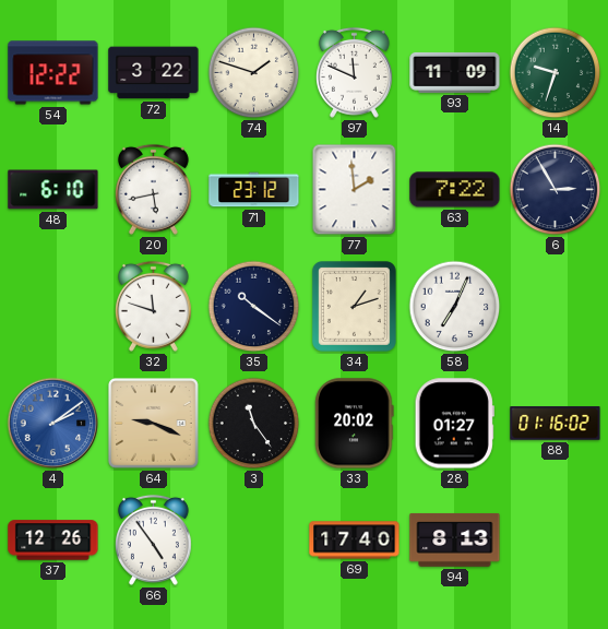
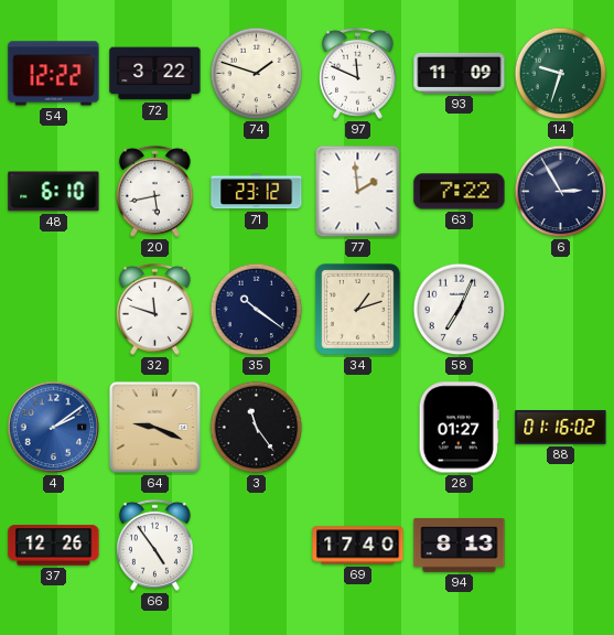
33: 20:02 -> none
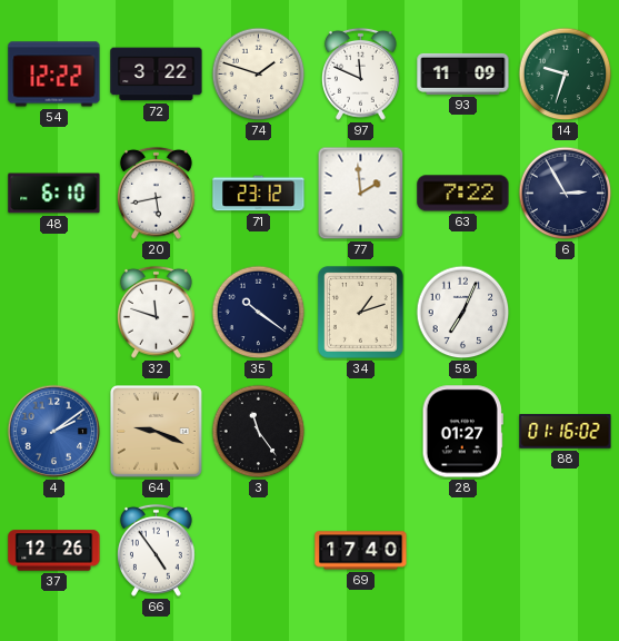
94: 8:13 -> none
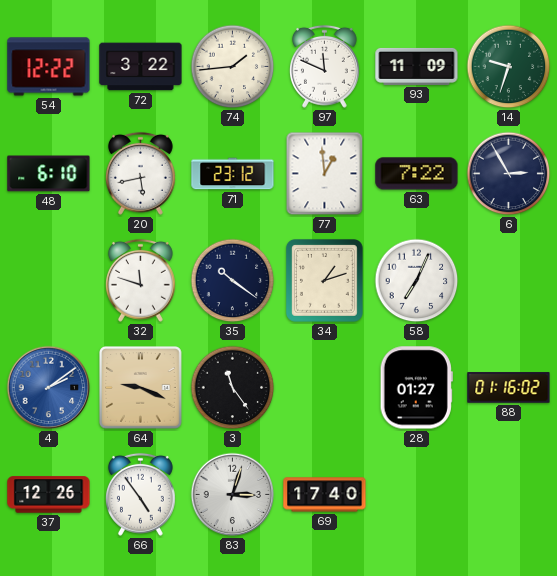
74: 1:48 -> 1:44
77: 1:59 -> 12:59
83: none -> 3:03
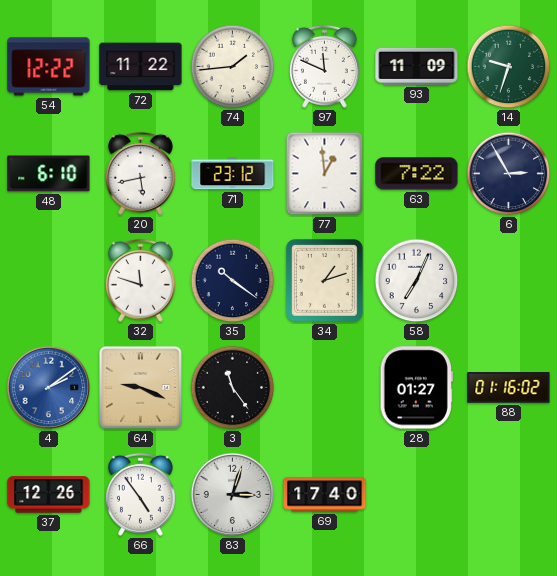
72: 3:22 -> 11:22
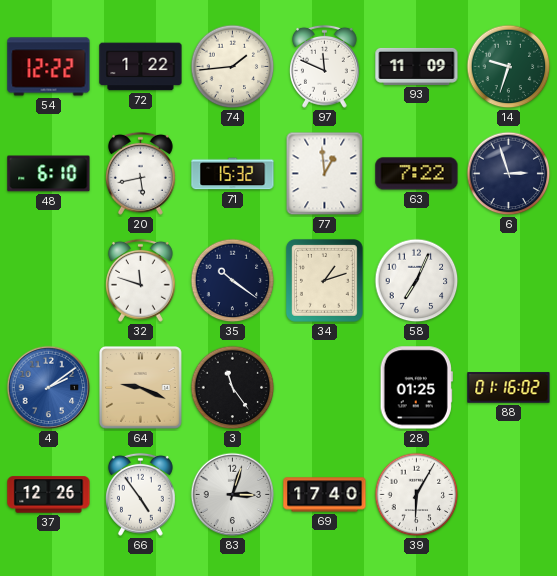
72: 11:22 -> 1:22
71: 23:12 -> 15:32
6: 2:55 -> 2:57
28: 01:27 -> 01:25
39: none -> 6:05
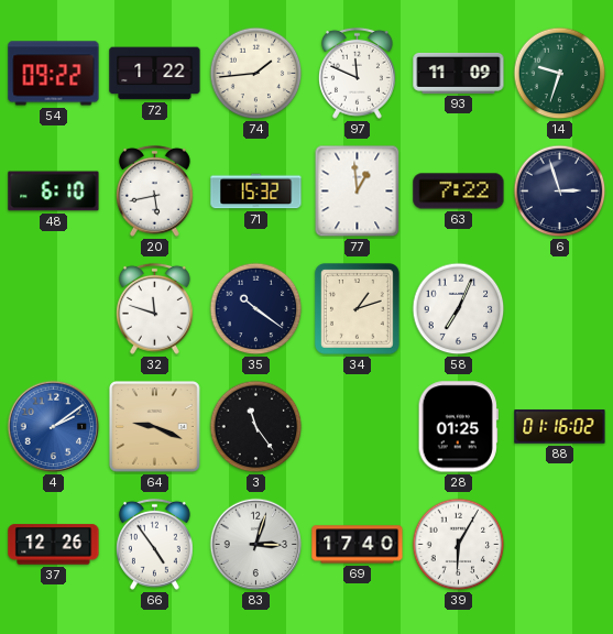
54: 12:22 -> 09:22
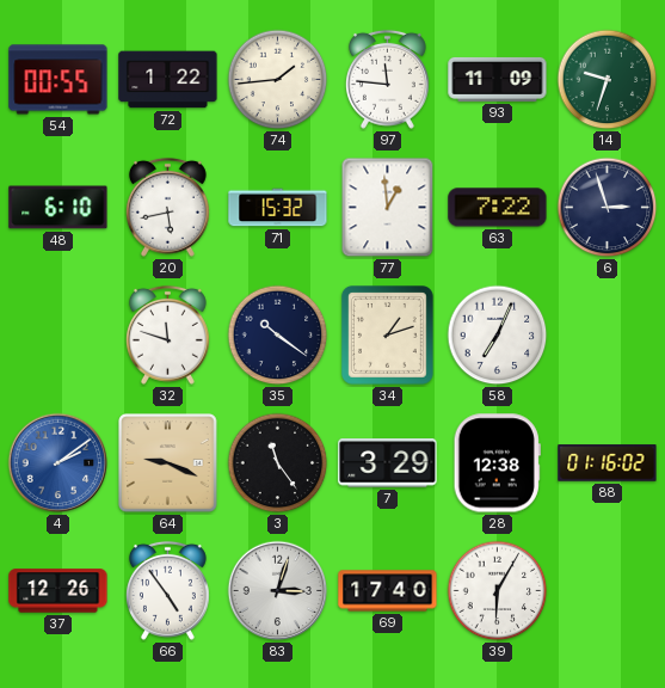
54: 09:22 -> 00:55
97: 11:49 -> 11:46
7: none -> 3:29
28: 01:25 -> 12:38
